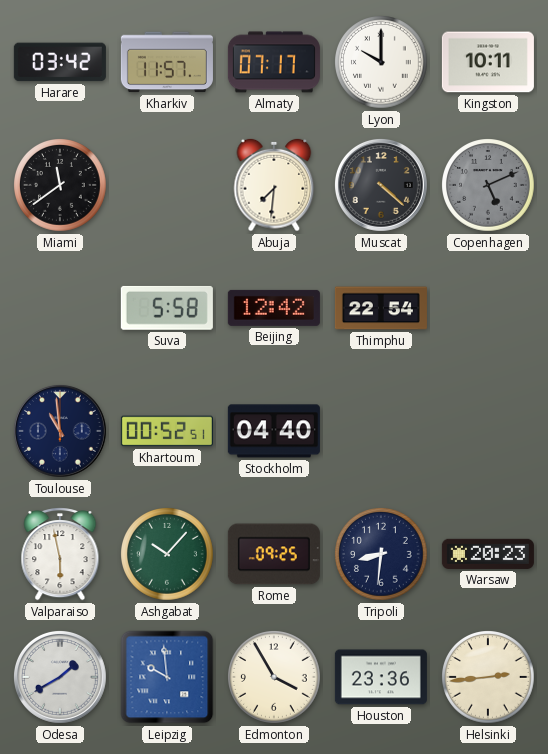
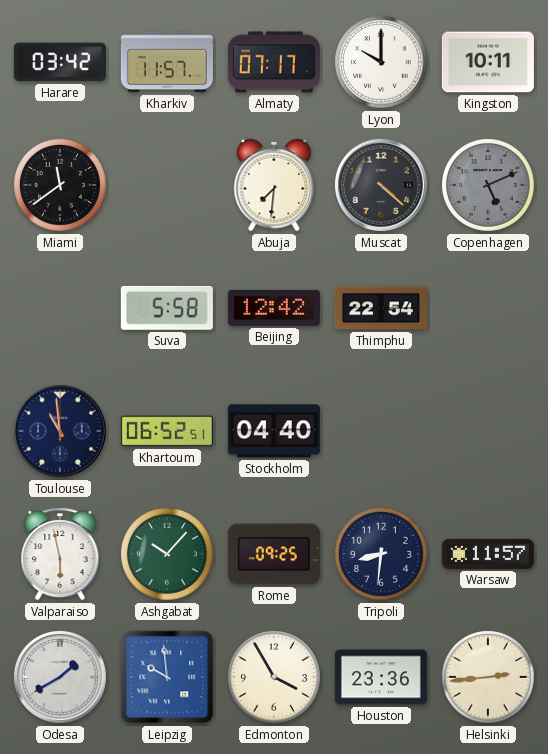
Khartoum: 00:52 -> 06:52
Warsaw: 20:23 -> 11:57
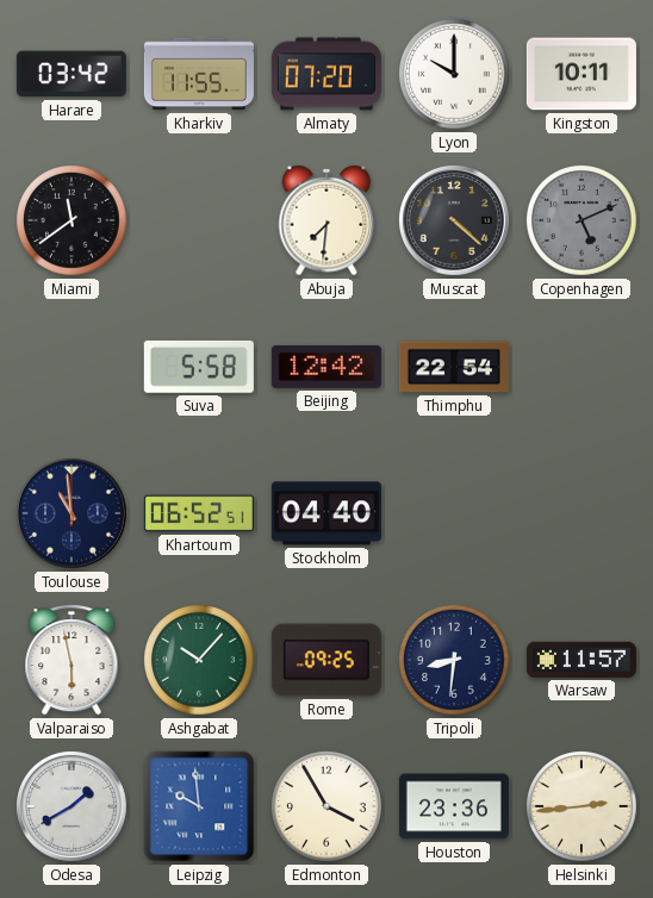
Kharkiv: 11:57 -> 11:55
Almaty: 07:17 -> 07:20
